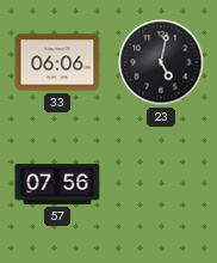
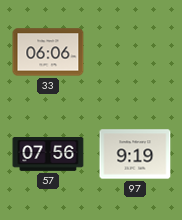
23: 5:02 -> none
97: none -> 9:19
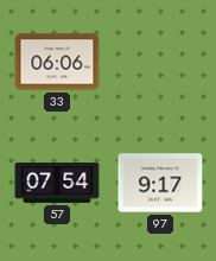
57: 07:56 -> 07:54
97: 9:19 -> 9:17
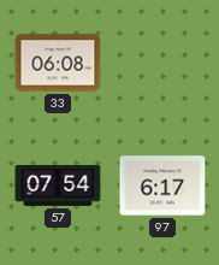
33: 06:06 -> 06:08
97: 9:17 -> 6:17
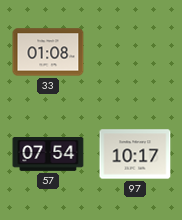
33: 06:08 -> 01:08
97: 6:17 -> 10:17
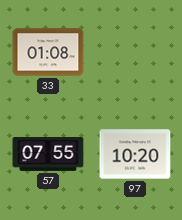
57: 07:54 -> 07:55
97: 10:17 -> 10:20
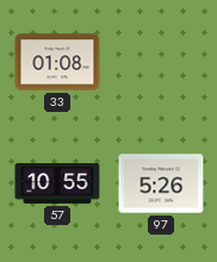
57: 07:55 -> 10:55
97: 10:20 -> 5:26
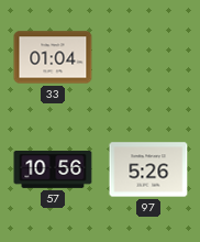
33: 01:08 -> 01:04
57: 10:55 -> 10:56
